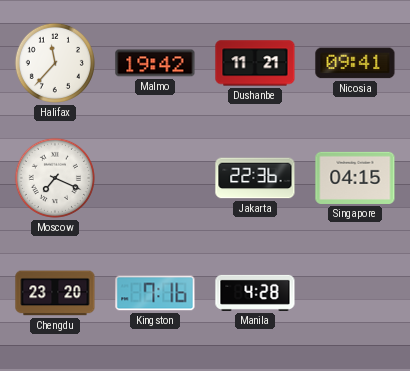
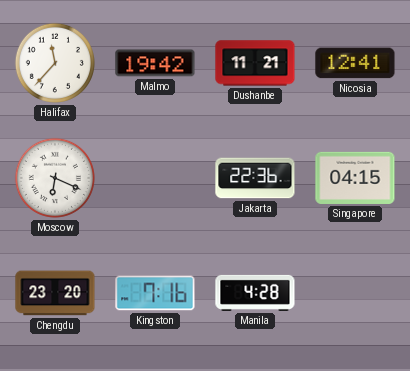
Nicosia: 09:41 -> 12:41
Moscow: 7:19 -> 6:19
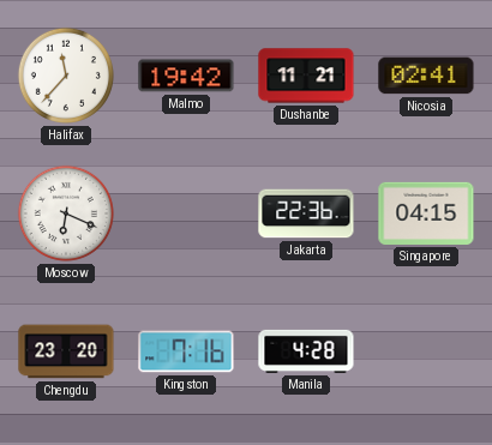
Nicosia: 12:41 -> 02:41
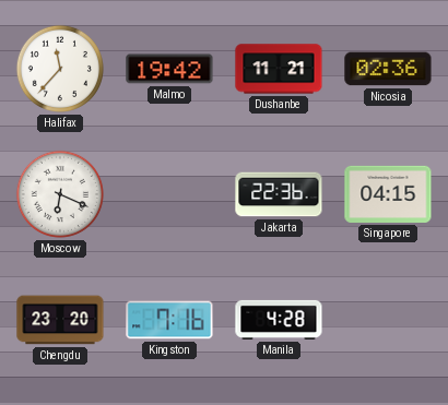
Nicosia: 02:41 -> 02:36
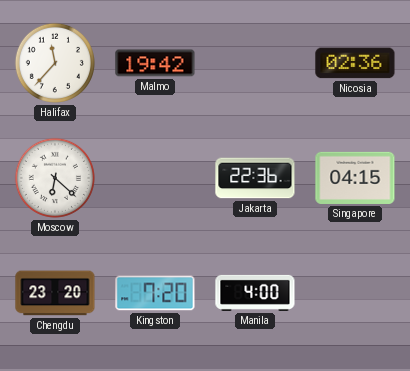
Dushanbe: 11:21 -> none
Moscow: 6:19 -> 6:22
Kingston: 7:16 -> 7:20
Manila: 4:28 -> 4:00
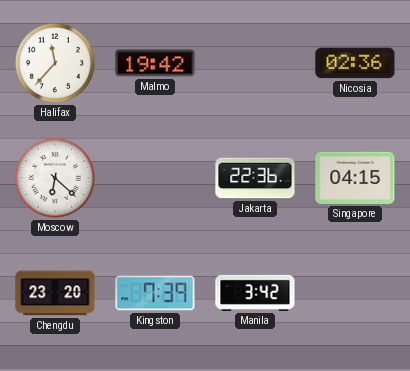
Kingston: 7:20 -> 7:39
Manila: 4:00 -> 3:42
